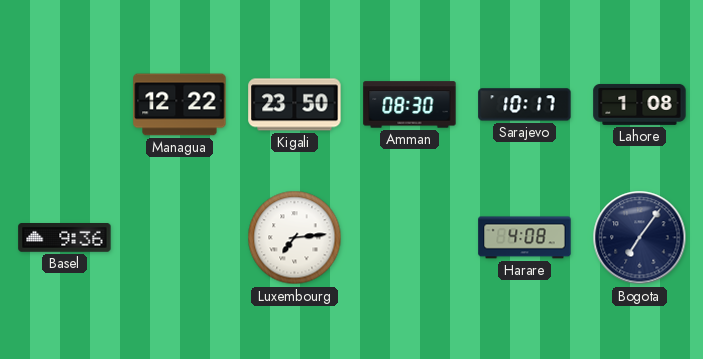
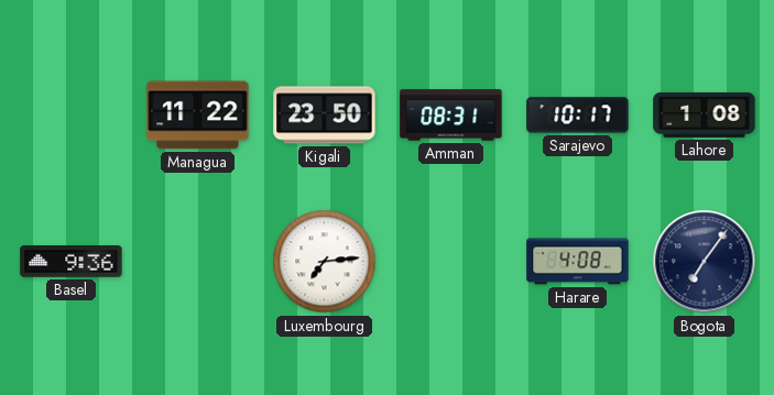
Managua: 12:22 -> 11:22
Amman: 08:30 -> 08:31
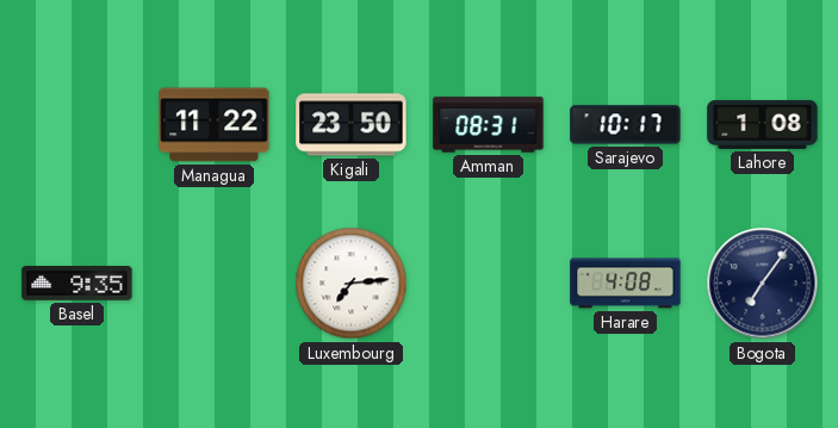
Basel: 9:36 -> 9:35
